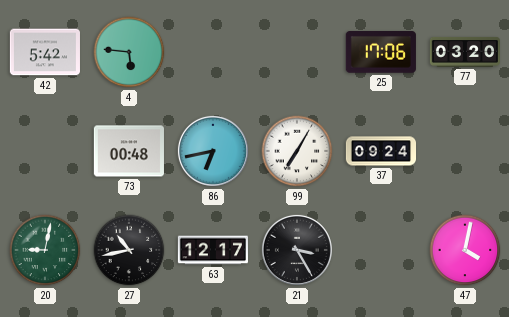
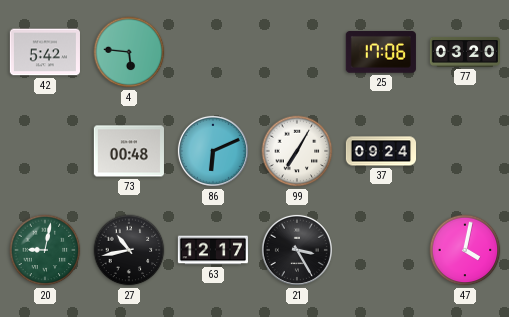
86: 6:43 -> 6:11
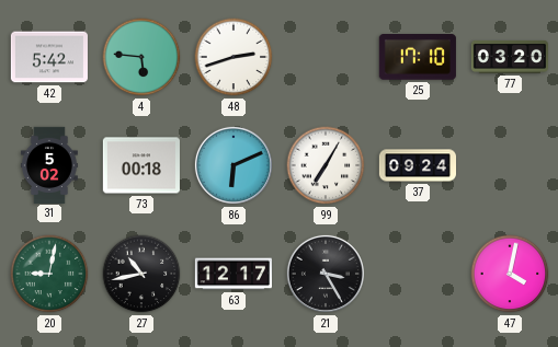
48: none -> 2:42
25: 17:06 -> 17:10
31: none -> 5:02
73: 00:48 -> 00:18
